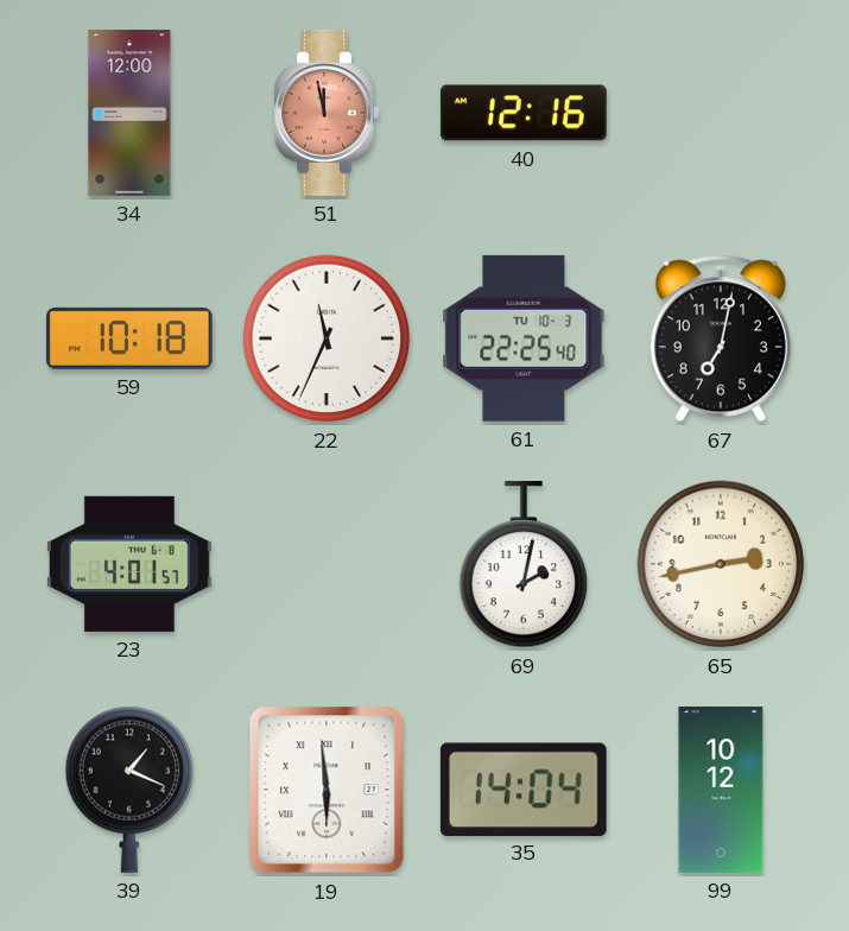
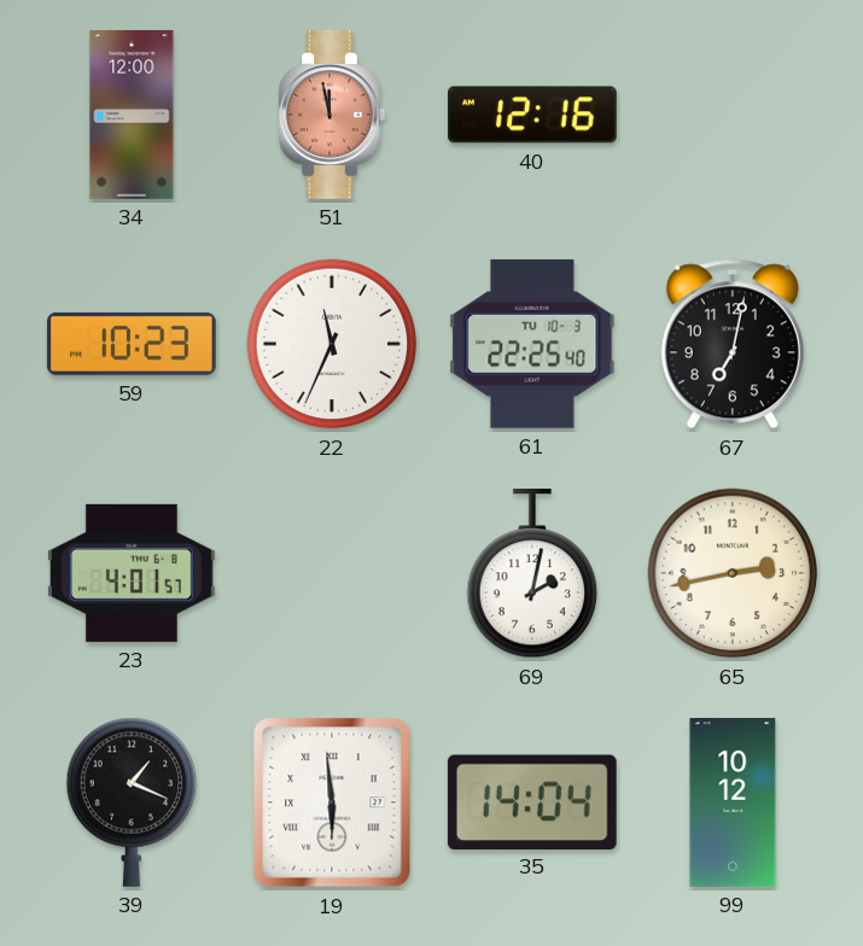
59: 10:18 -> 10:23
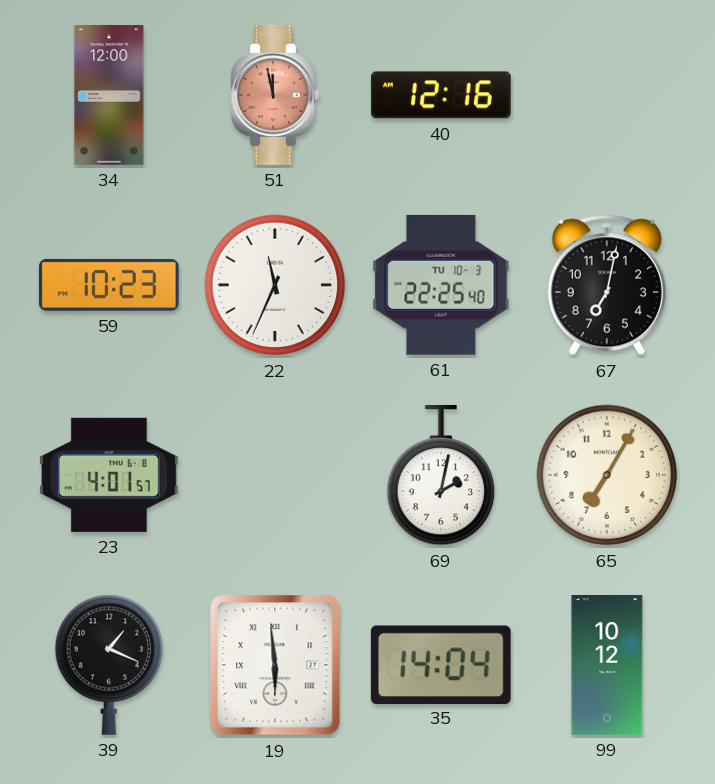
65: 2:43 -> 7:05
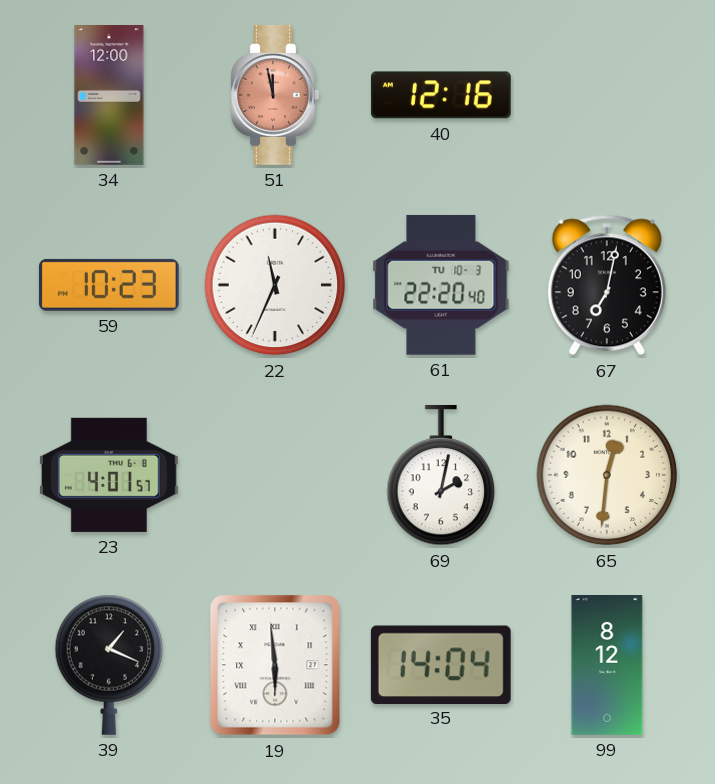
61: 22:25 -> 22:20
65: 7:05 -> 12:31
99: 10:12 -> 8:12
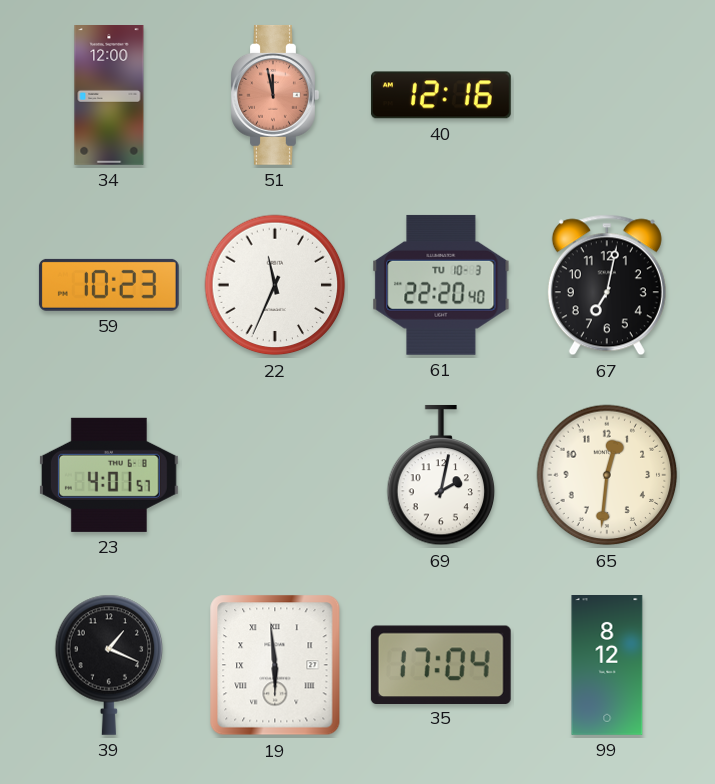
35: 14:04 -> 17:04
